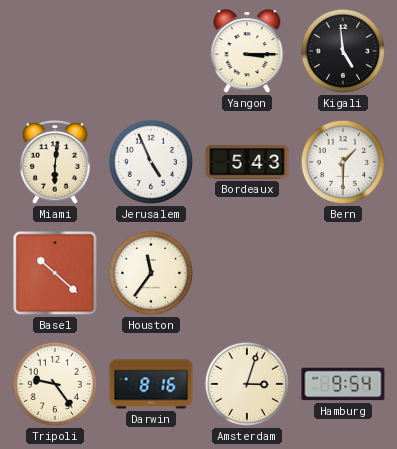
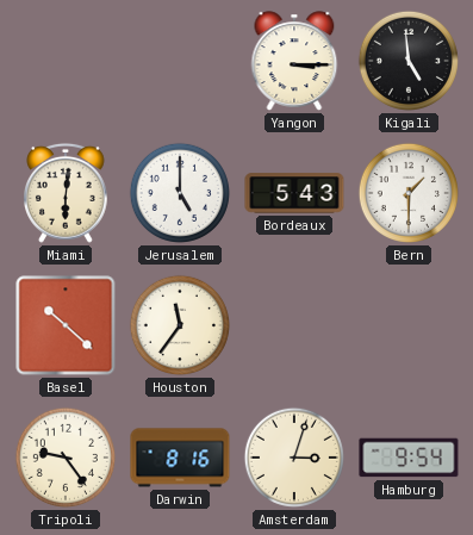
Jerusalem: 4:56 -> 5:00
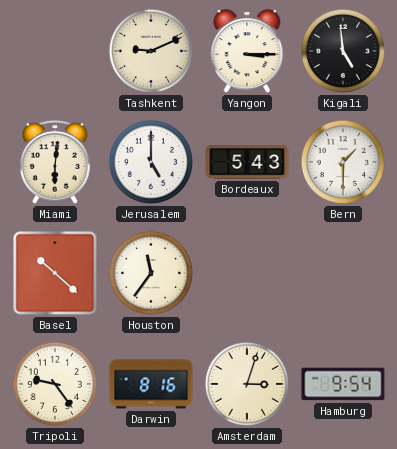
Tashkent: none -> 9:11
